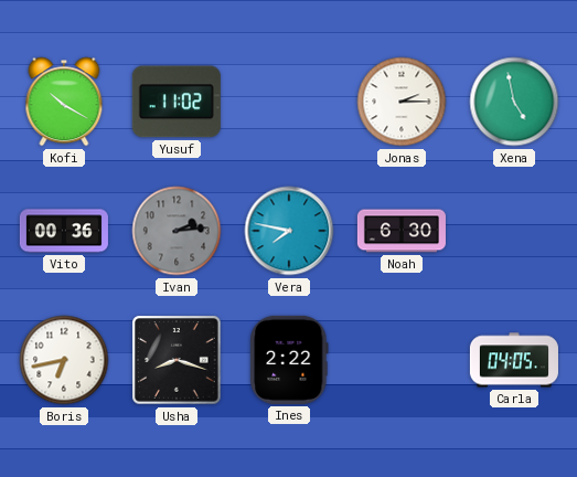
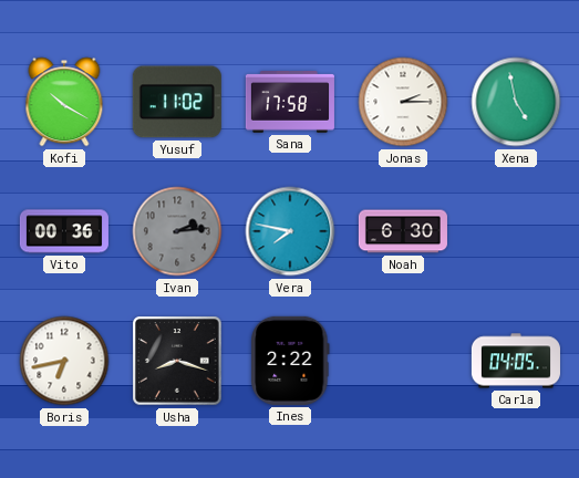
Sana: none -> 17:58
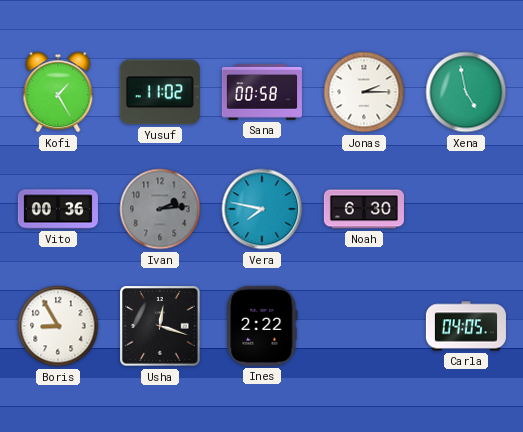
Kofi: 10:20 -> 1:25
Sana: 17:58 -> 00:58
Boris: 6:43 -> 8:55
Usha: 8:18 -> 12:18
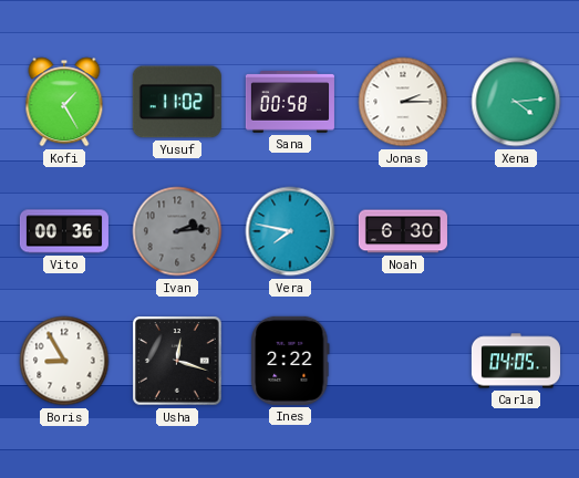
Xena: 4:58 -> 4:14
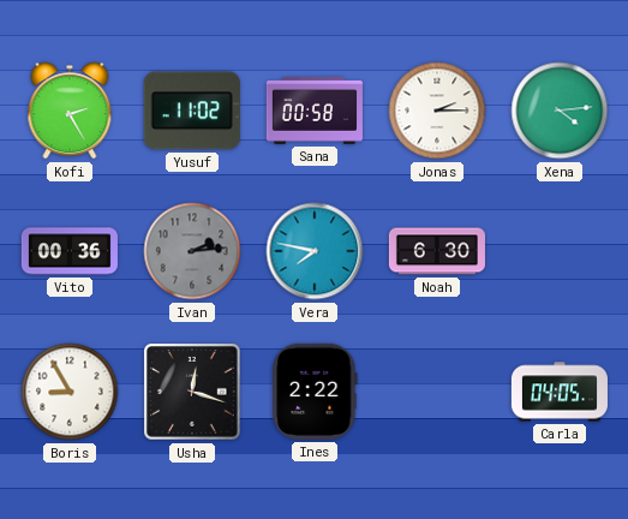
Kofi: 1:25 -> 2:25
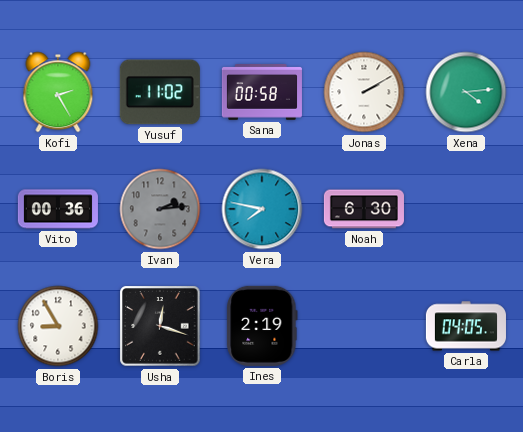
Jonas: 2:15 -> 2:10
Ines: 2:22 -> 2:19
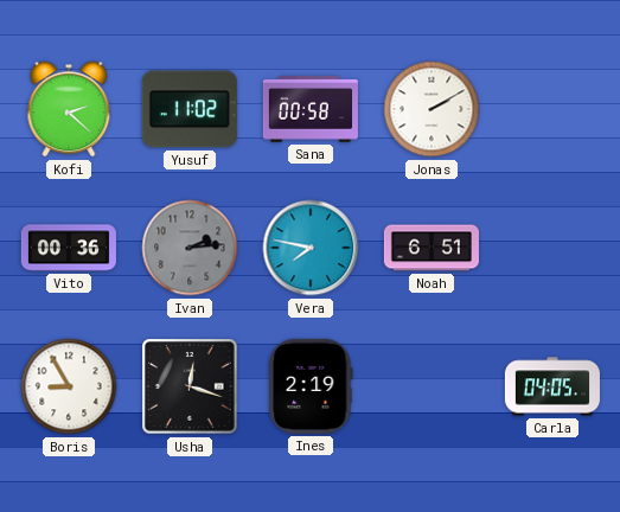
Kofi: 2:25 -> 2:22
Xena: 4:14 -> none
Noah: 6:30 -> 6:51
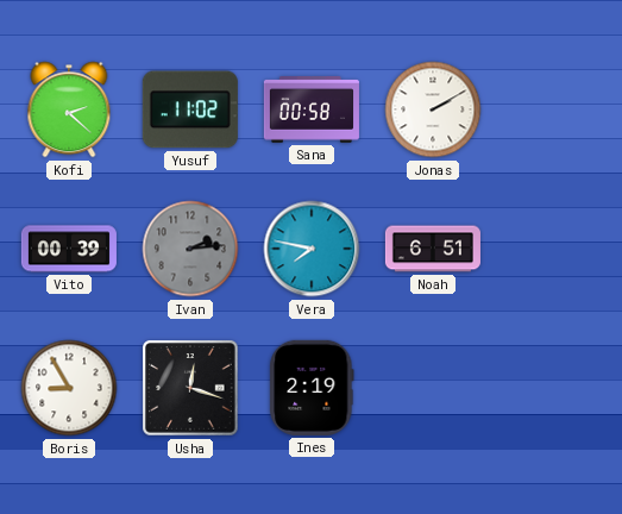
Vito: 00:36 -> 00:39
Carla: 04:05 -> none
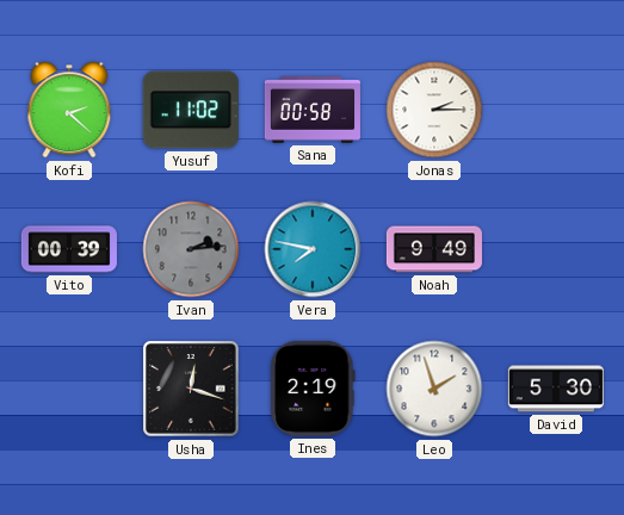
Jonas: 2:10 -> 2:15
Noah: 6:51 -> 9:49
Boris: 8:55 -> none
Leo: none -> 1:57
David: none -> 5:30
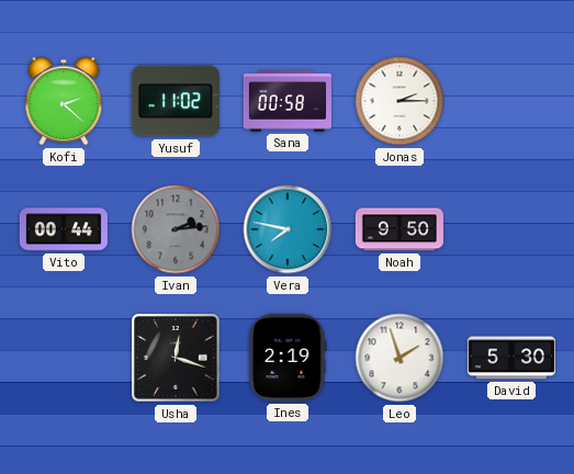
Vito: 00:39 -> 00:44
Noah: 9:49 -> 9:50
